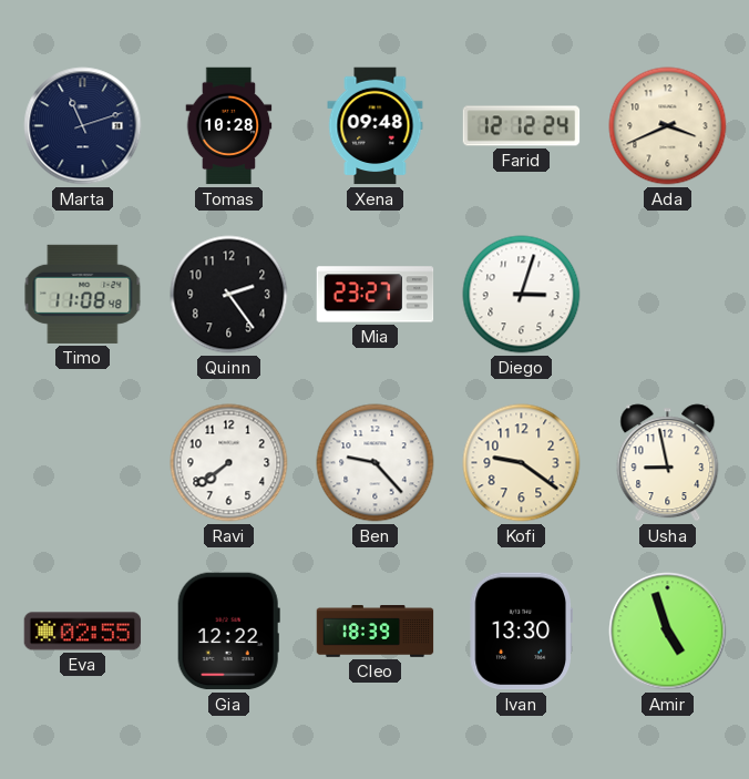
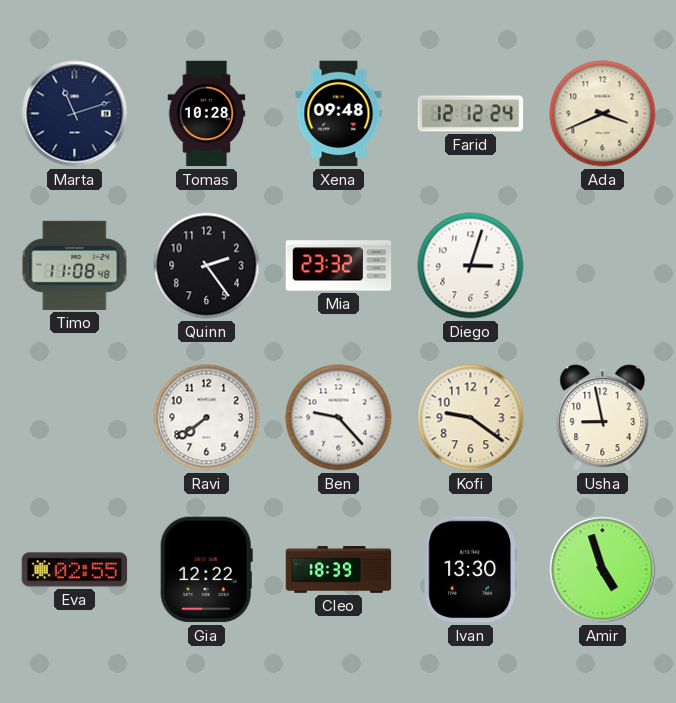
Mia: 23:27 -> 23:32
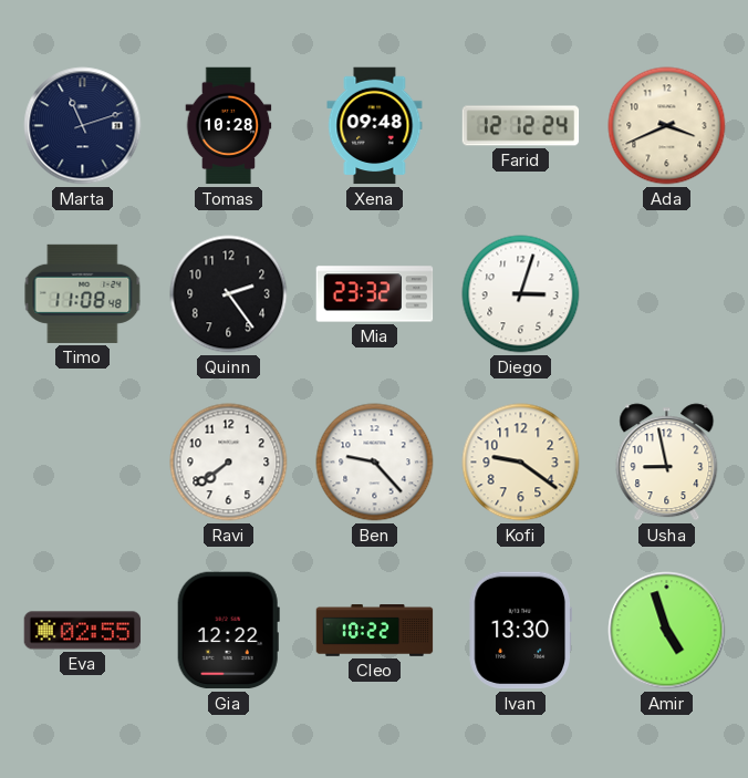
Cleo: 18:39 -> 10:22
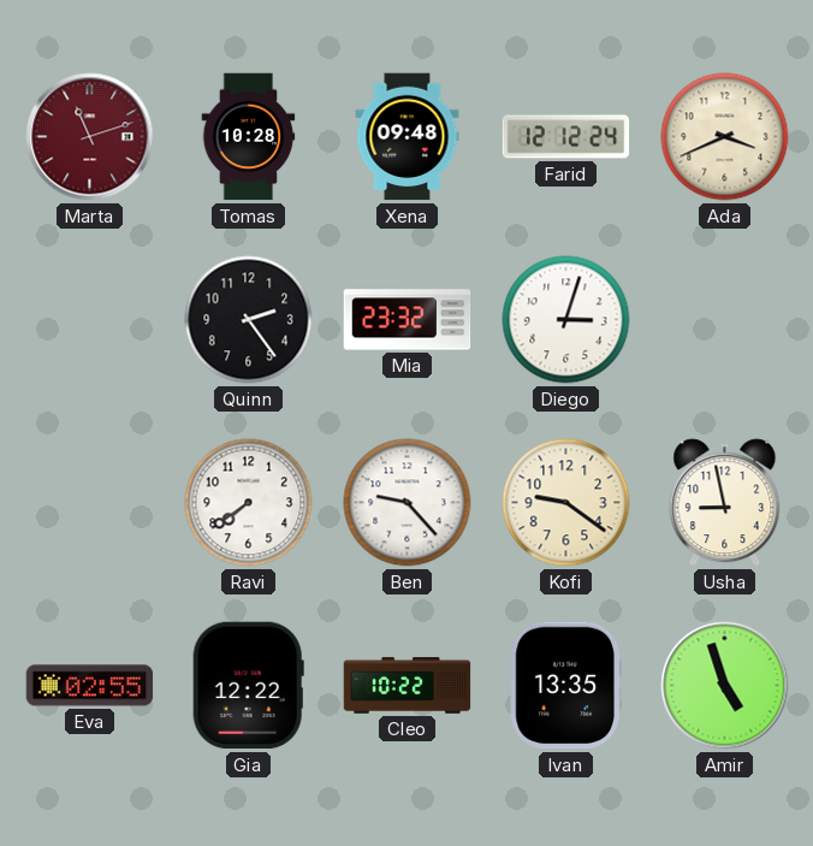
Marta dial: navy -> burgundy
Timo: 11:08 -> none
Ivan: 13:30 -> 13:35
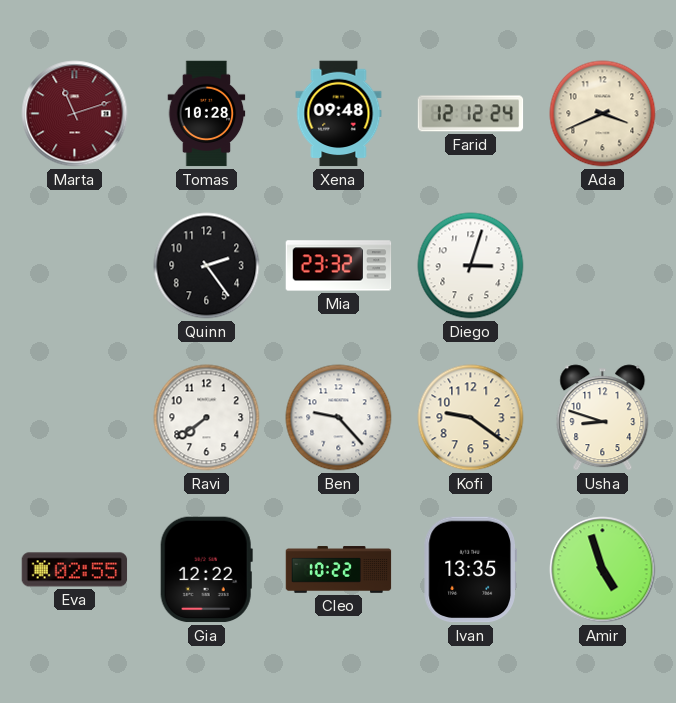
Usha: 8:58 -> 8:48
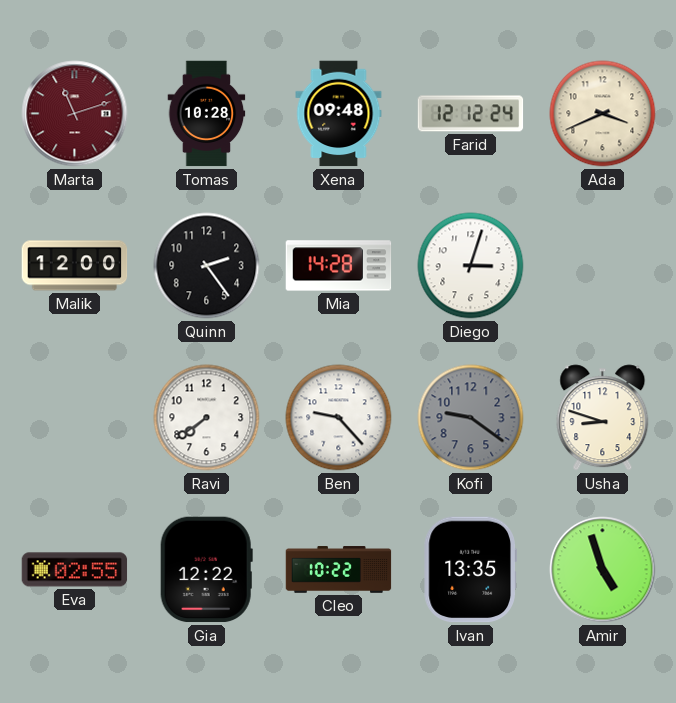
Malik: none -> 12:00
Mia: 23:32 -> 14:28
Kofi dial: cream -> grey
